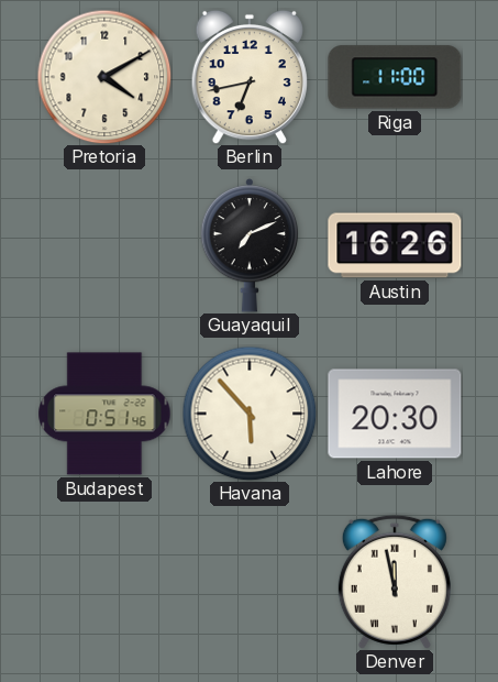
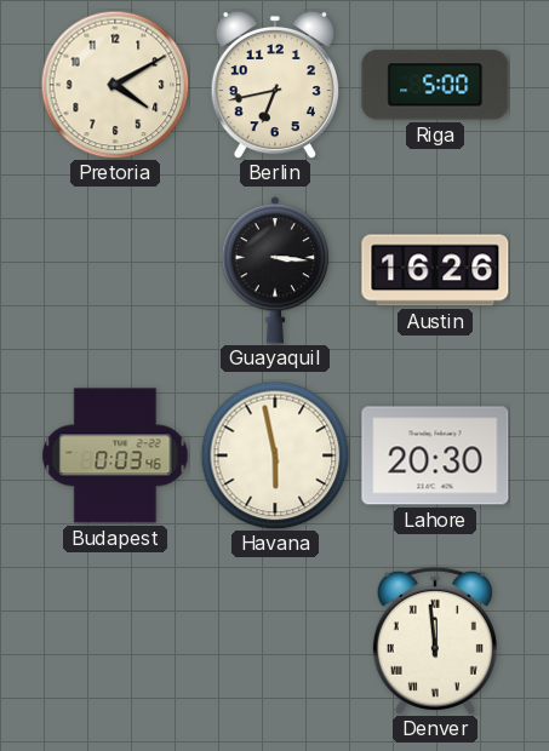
Riga: 11:00 -> 5:00
Guayaquil: 7:11 -> 3:16
Budapest: 0:51 -> 0:03
Havana: 5:53 -> 5:58
Denver: 11:58 -> 11:59
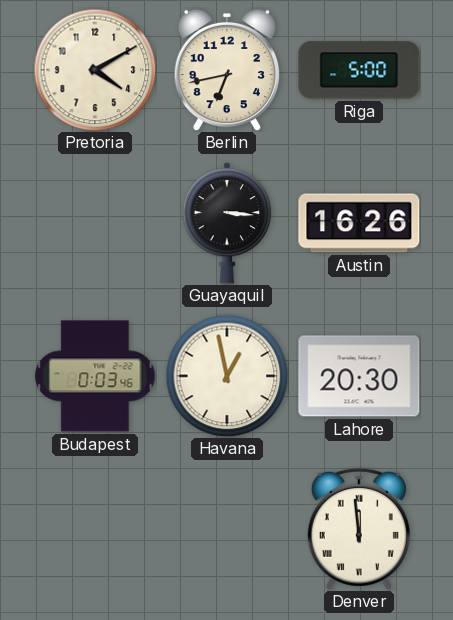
Havana: 5:58 -> 12:58
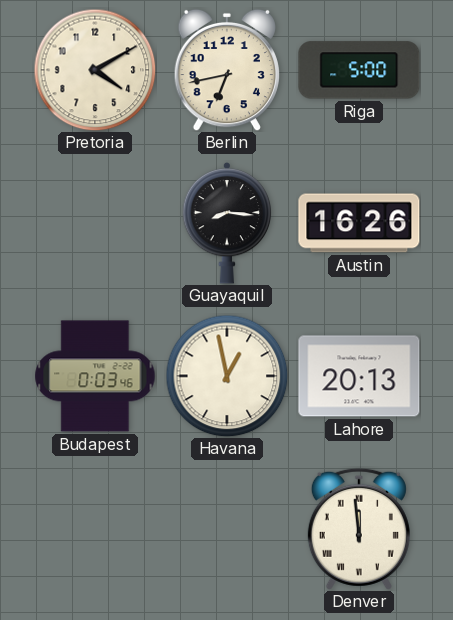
Guayaquil: 3:16 -> 8:16
Lahore: 20:30 -> 20:13
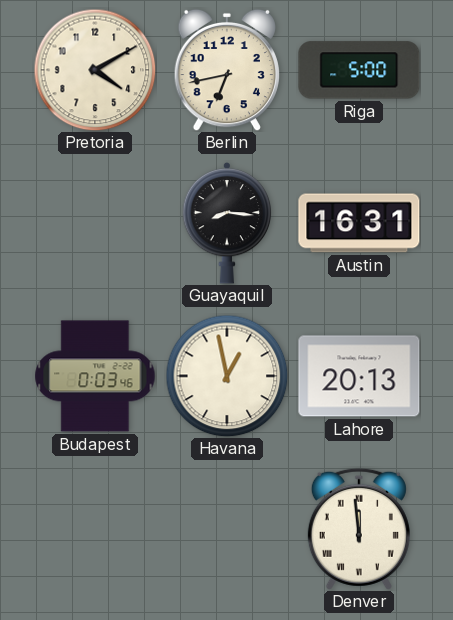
Austin: 16:26 -> 16:31
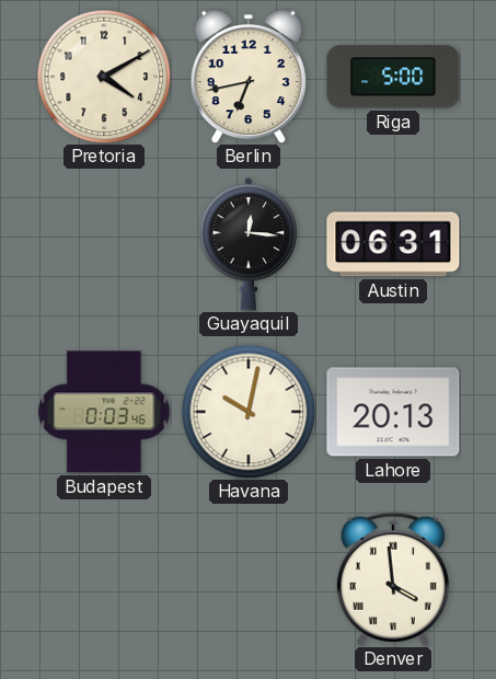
Guayaquil: 8:16 -> 12:16
Austin: 16:31 -> 06:31
Havana: 12:58 -> 10:02
Denver: 11:59 -> 3:59
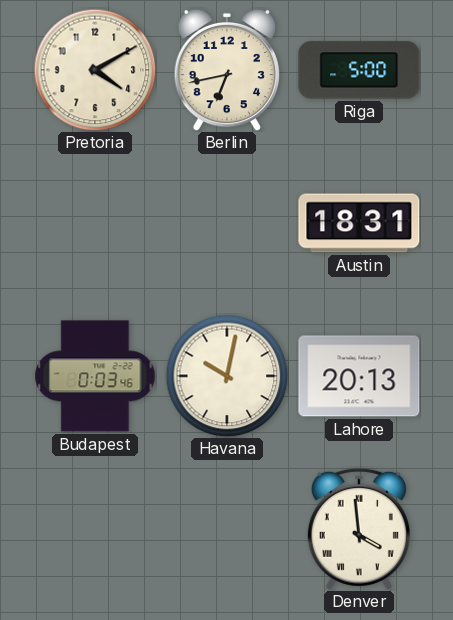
Guayaquil: 12:16 -> none
Austin: 06:31 -> 18:31
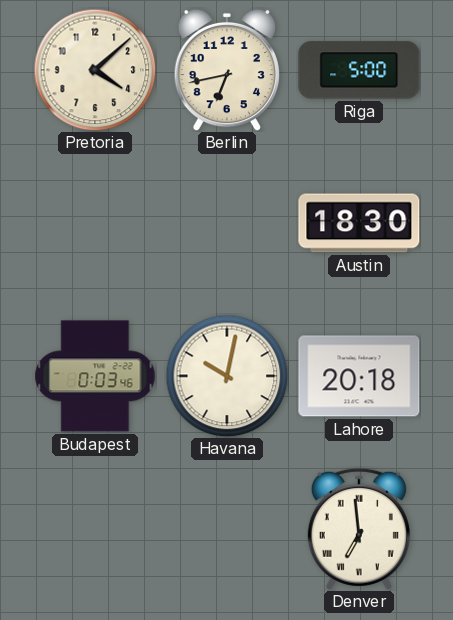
Pretoria: 4:10 -> 4:08
Austin: 18:31 -> 18:30
Lahore: 20:13 -> 20:18
Denver: 3:59 -> 6:59
